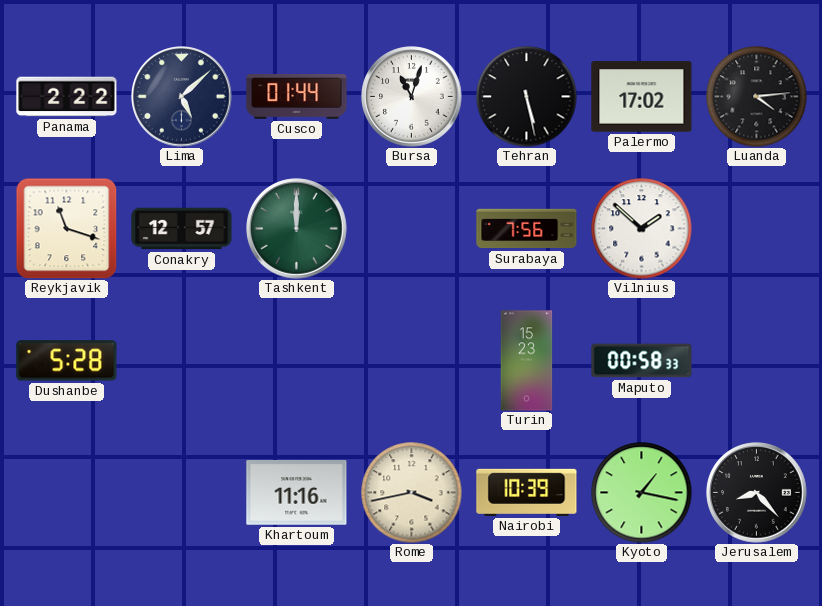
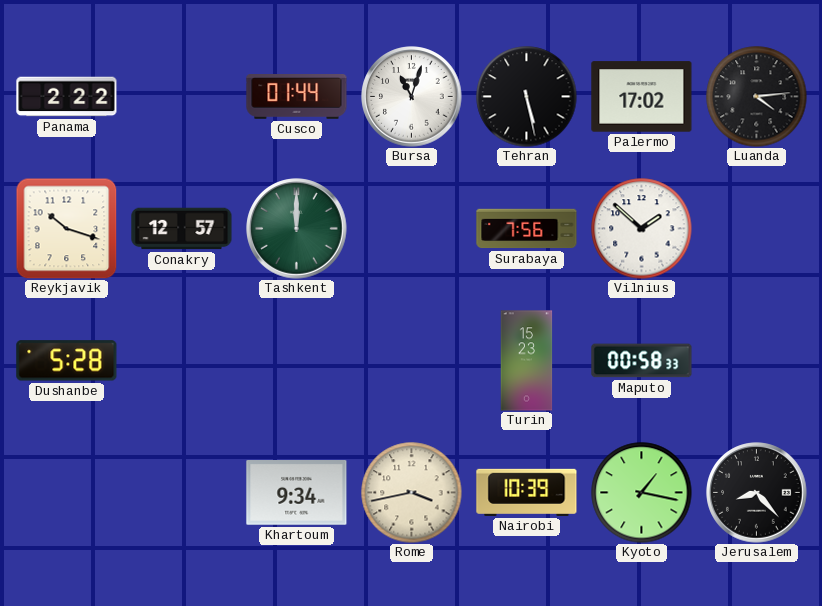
Lima: 5:08 -> none
Reykjavik: 11:18 -> 10:18
Khartoum: 11:16 -> 9:34
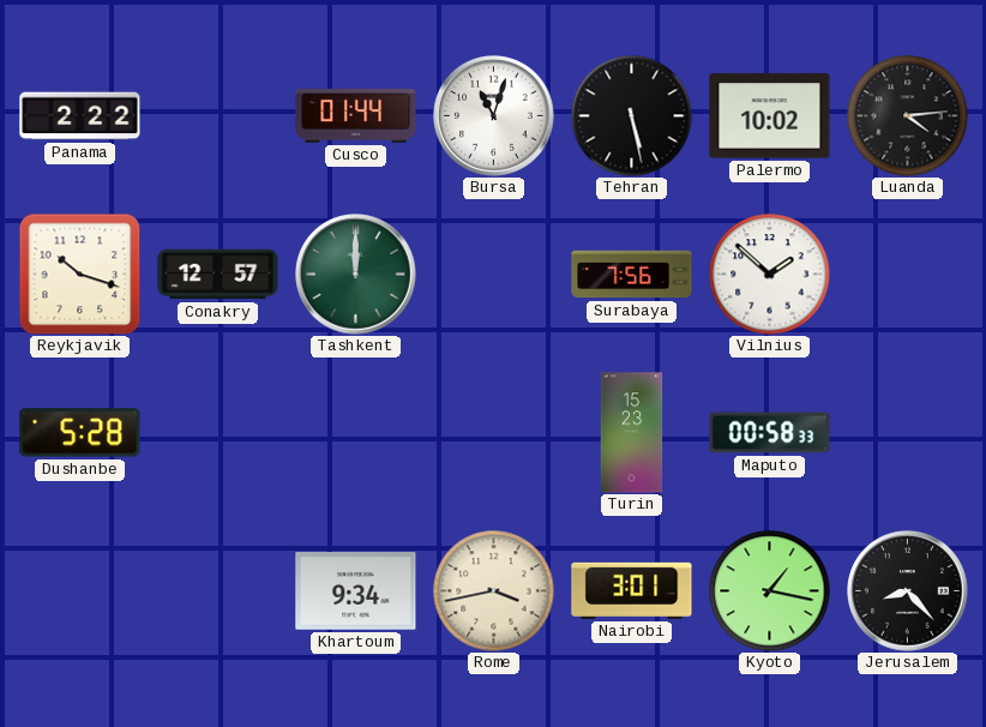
Palermo: 17:02 -> 10:02
Nairobi: 10:39 -> 3:01
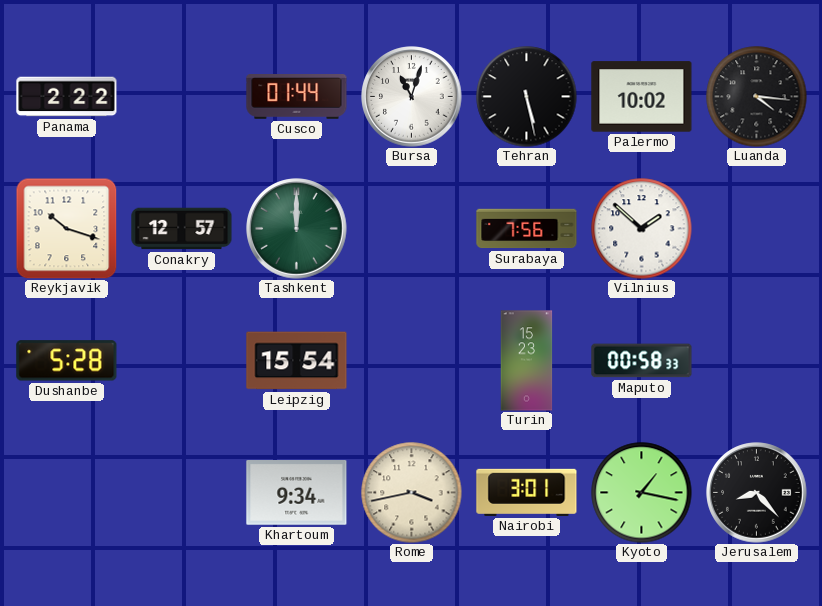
Luanda: 4:14 -> 4:16
Leipzig: none -> 15:54
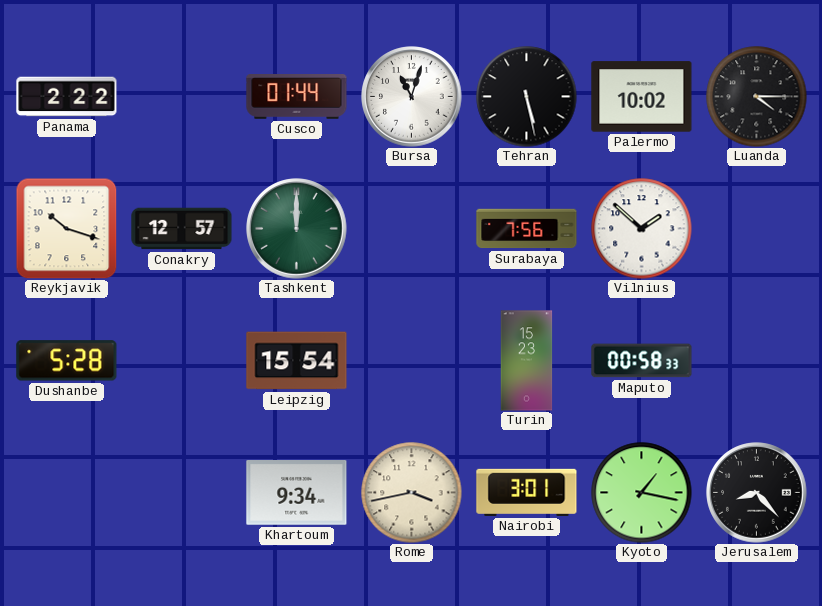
Luanda: 4:16 -> 4:15
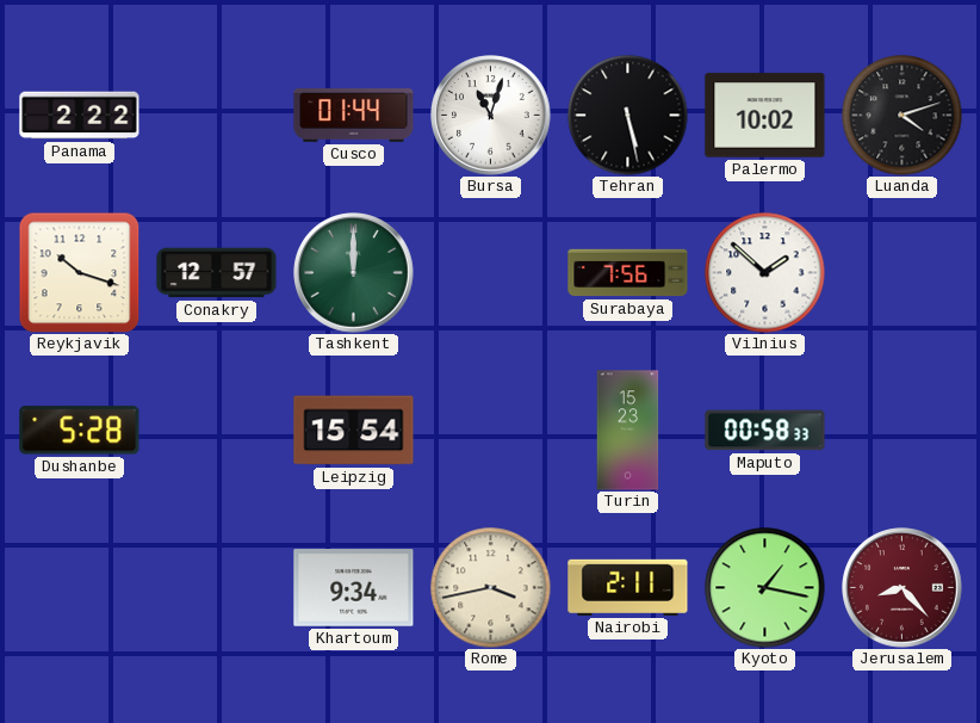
Luanda: 4:15 -> 4:12
Nairobi: 3:01 -> 2:11
Jerusalem dial: black -> burgundy
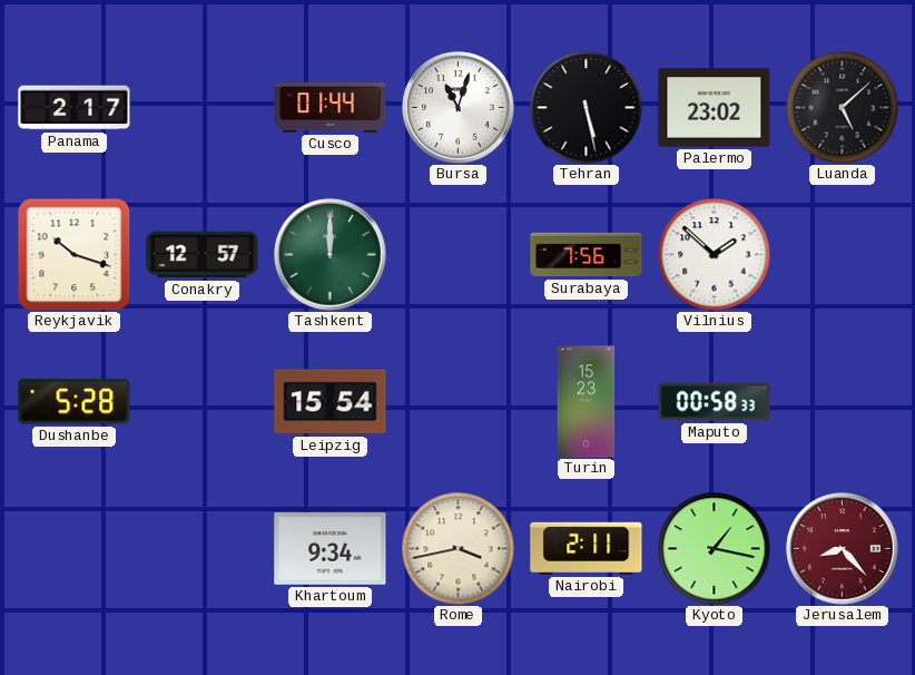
Panama: 2:22 -> 2:17
Palermo: 10:02 -> 23:02
Luanda: 4:12 -> 5:08
